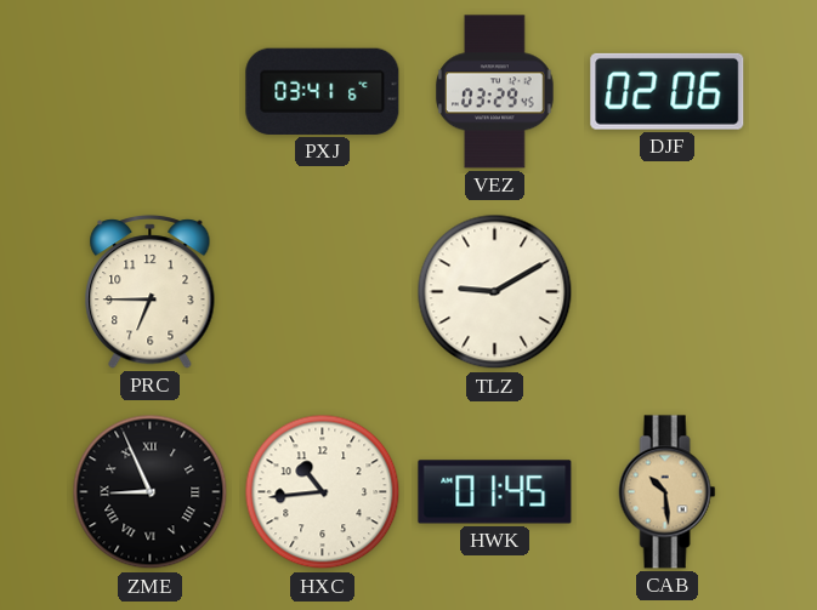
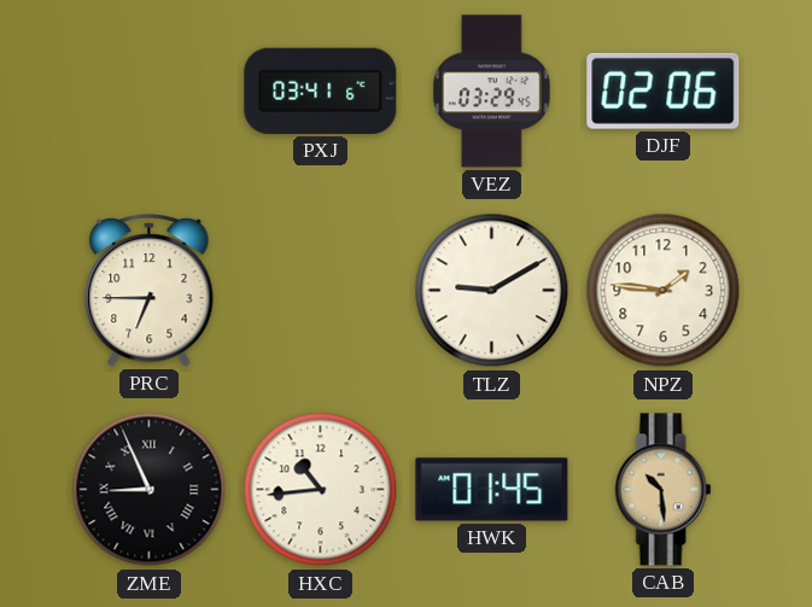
NPZ: none -> 1:46
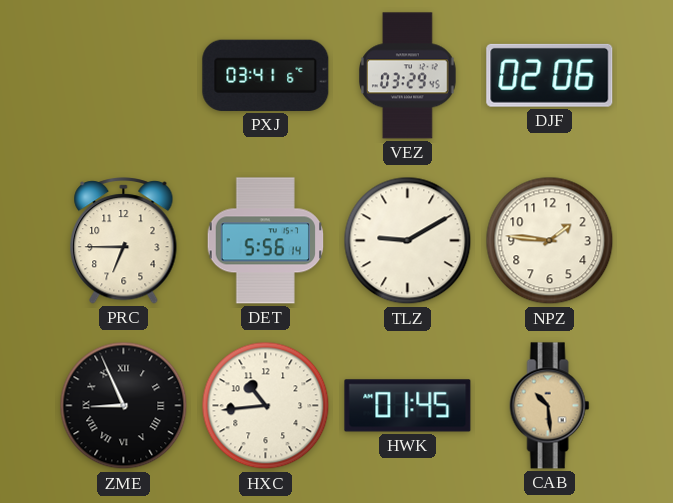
DET: none -> 5:56
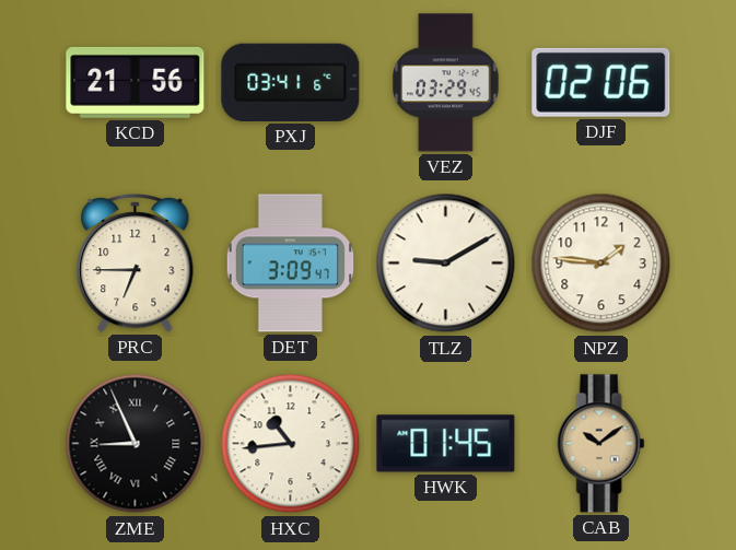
KCD: none -> 21:56
DET: 5:56 -> 3:09
CAB: 10:29 -> 10:09
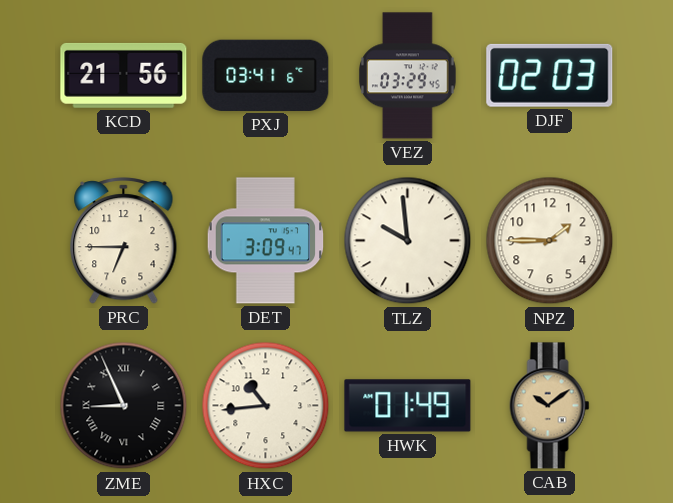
DJF: 02:06 -> 02:03
TLZ: 9:10 -> 9:59
NPZ: 1:46 -> 1:45
HWK: 01:45 -> 01:49
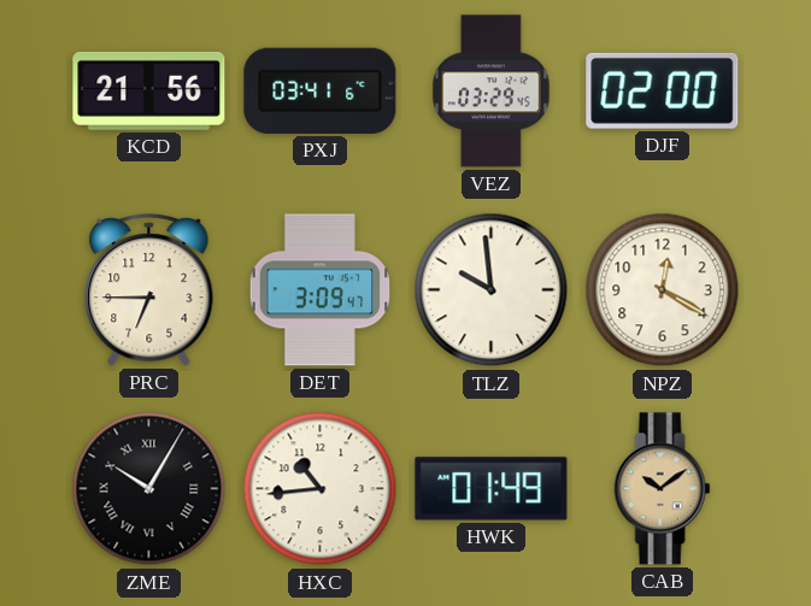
DJF: 02:03 -> 02:00
NPZ: 1:45 -> 12:20
ZME: 8:56 -> 10:05
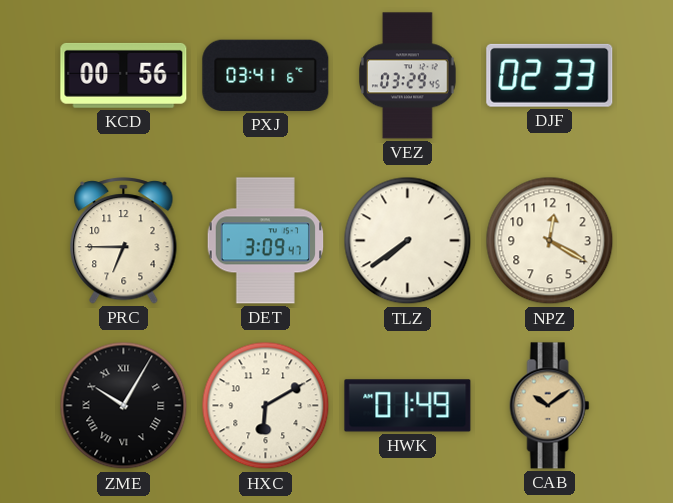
KCD: 21:56 -> 00:56
DJF: 02:00 -> 02:33
TLZ: 9:59 -> 7:39
HXC: 10:44 -> 6:10
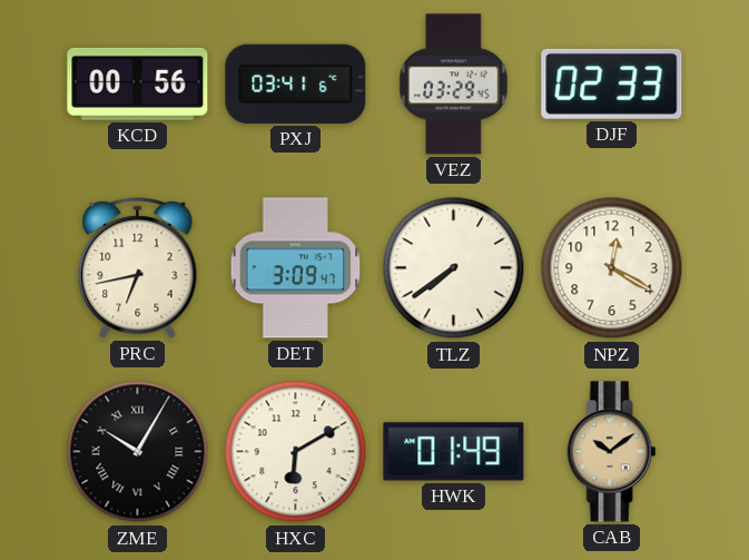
PRC: 6:45 -> 6:43
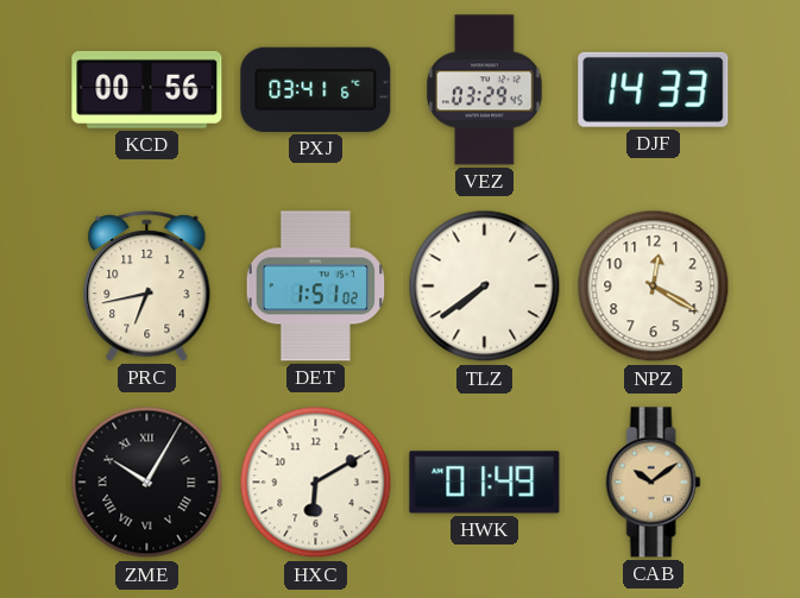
DJF: 02:33 -> 14:33
DET: 3:09 -> 1:51
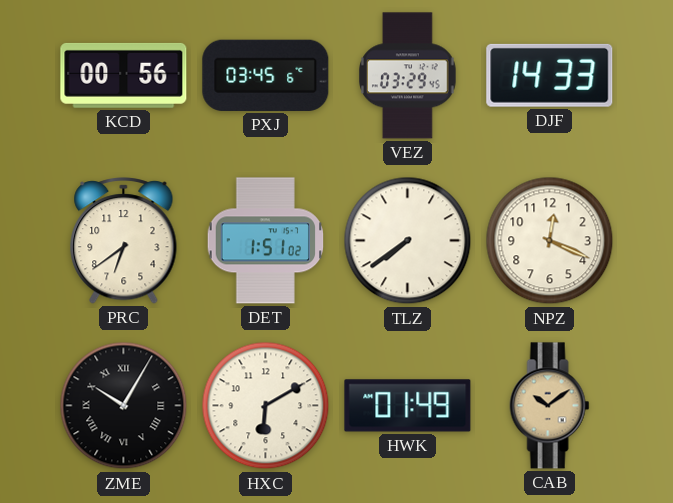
PXJ: 03:41 -> 03:45
PRC: 6:43 -> 6:39
NPZ: 12:20 -> 12:19
